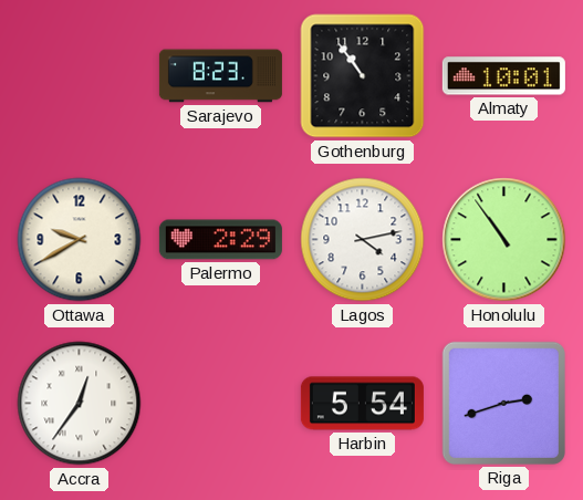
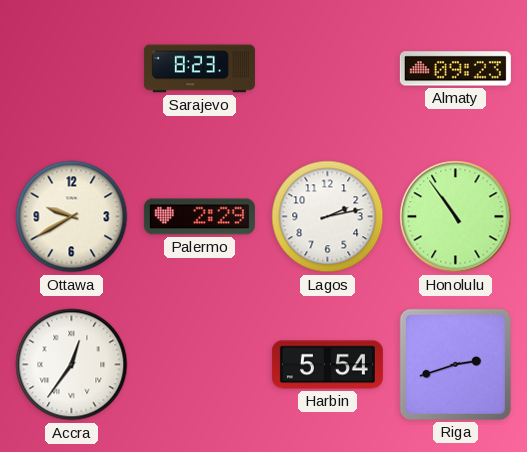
Gothenburg: 10:54 -> none
Almaty: 10:01 -> 09:23
Lagos: 4:13 -> 2:13
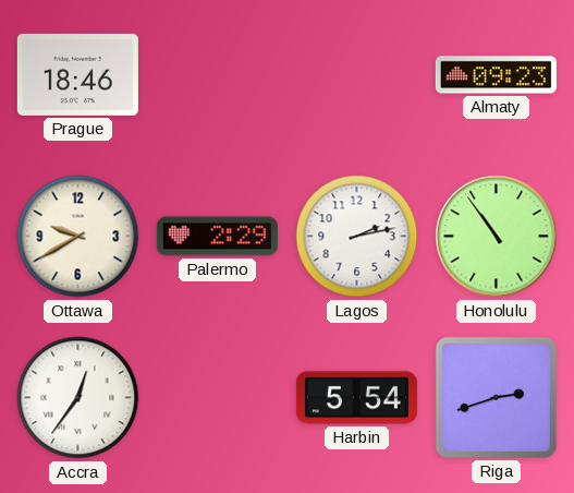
Prague: none -> 18:46
Sarajevo: 8:23 -> none
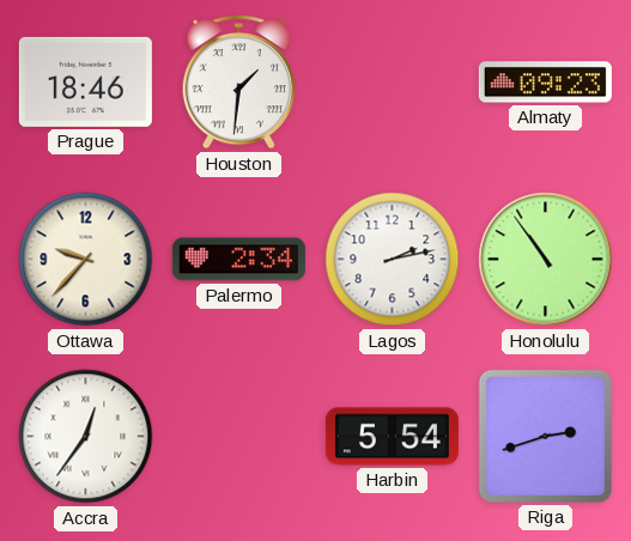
Houston: none -> 1:31
Ottawa: 9:40 -> 9:37
Palermo: 2:29 -> 2:34
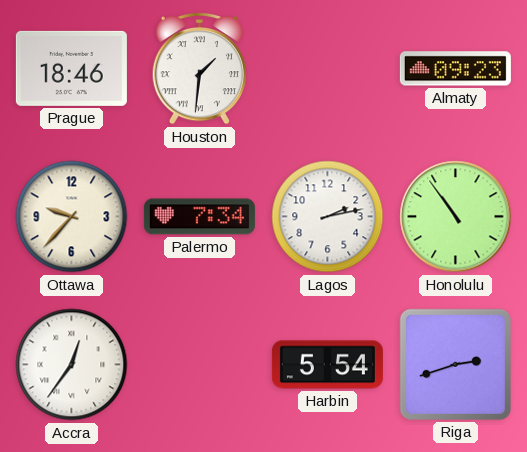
Palermo: 2:34 -> 7:34
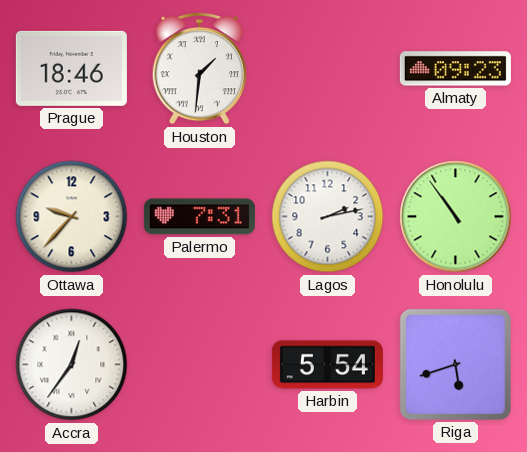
Palermo: 7:34 -> 7:31
Riga: 2:42 -> 5:42
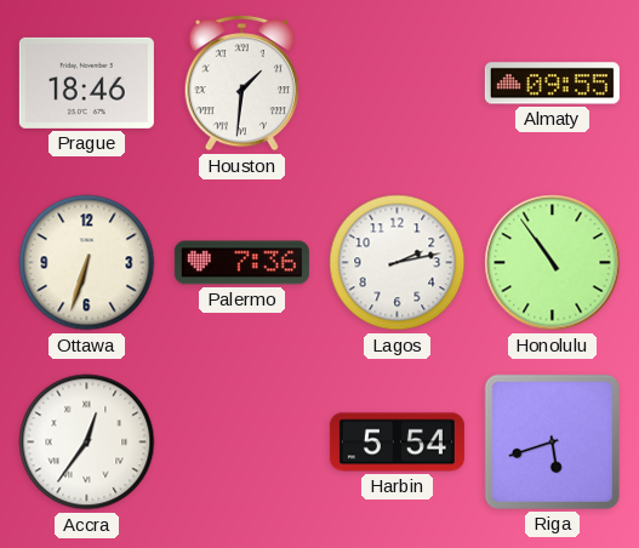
Almaty: 09:23 -> 09:55
Ottawa: 9:37 -> 6:33
Palermo: 7:31 -> 7:36
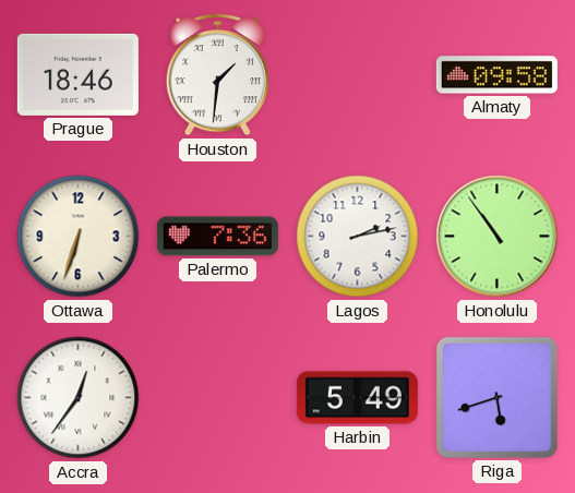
Almaty: 09:55 -> 09:58
Harbin: 5:54 -> 5:49
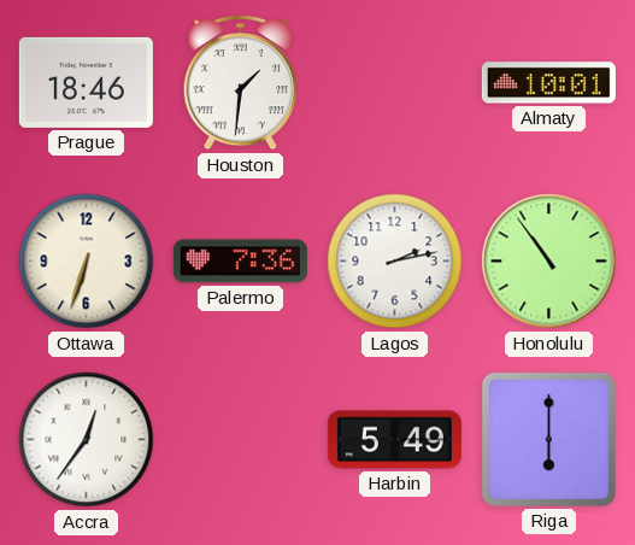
Almaty: 09:58 -> 10:01
Riga: 5:42 -> 6:00
